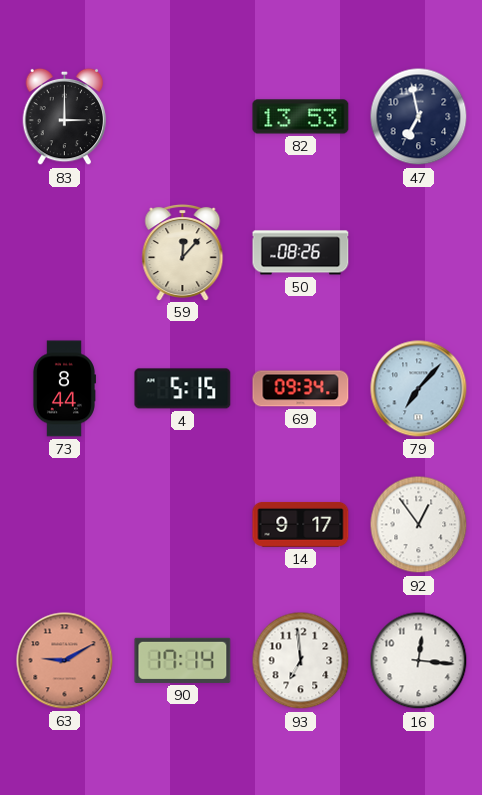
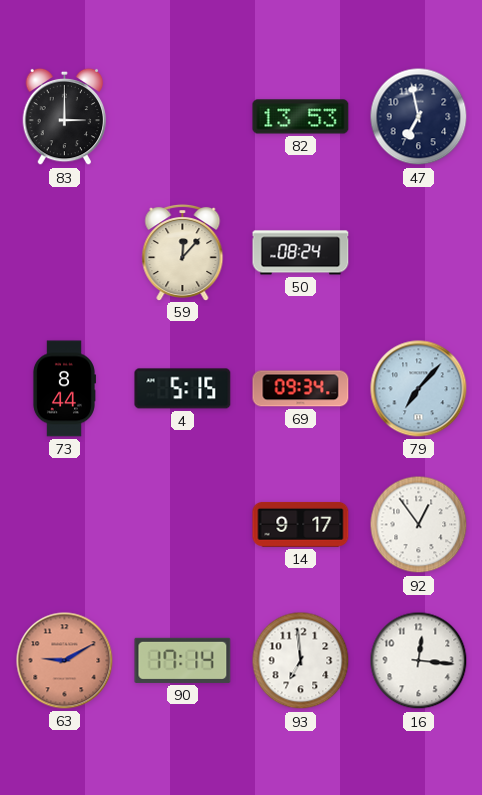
50: 08:26 -> 08:24
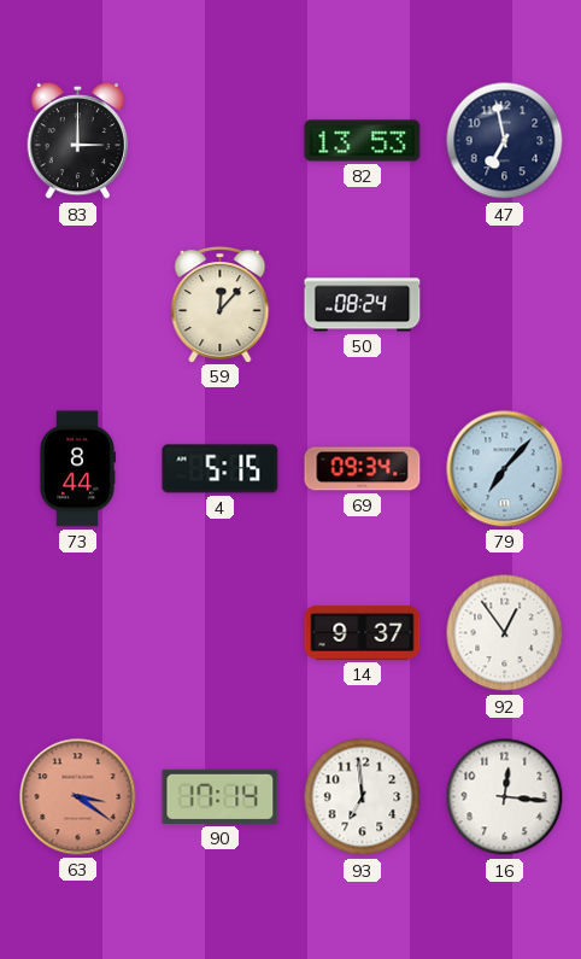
14: 9:17 -> 9:37
63: 9:10 -> 3:21
